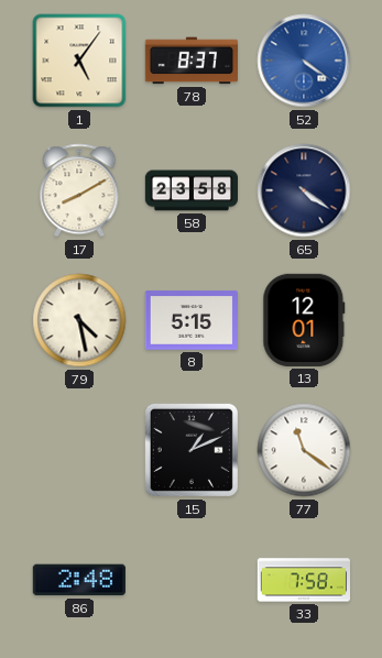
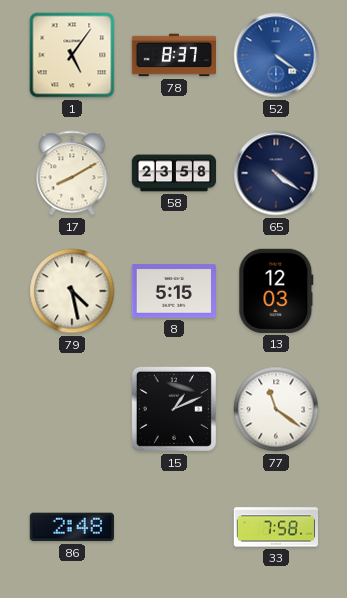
13: 12:01 -> 12:03
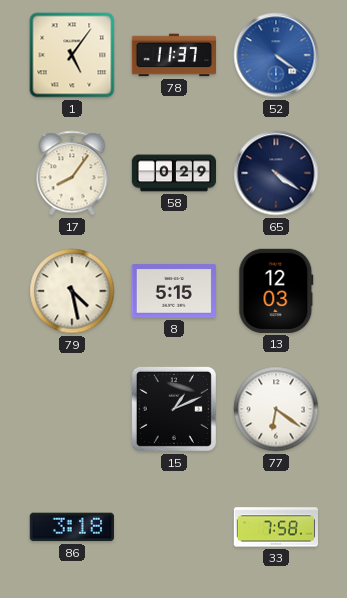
78: 8:37 -> 11:37
17: 8:10 -> 8:06
58: 23:58 -> 0:29
77: 11:21 -> 6:21
86: 2:48 -> 3:18
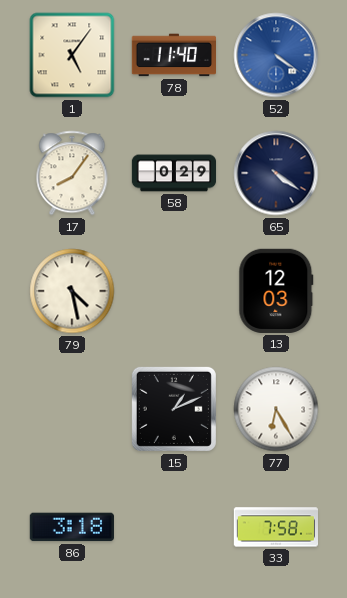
78: 11:37 -> 11:40
8: 5:15 -> none
77: 6:21 -> 6:25
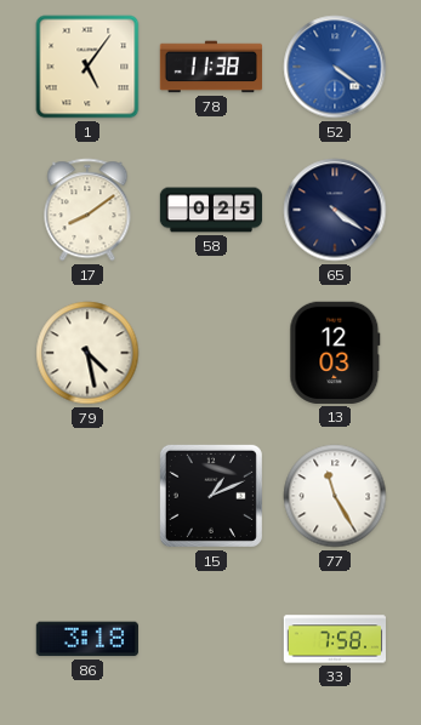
78: 11:40 -> 11:38
17: 8:06 -> 8:09
58: 0:29 -> 0:25
77: 6:25 -> 11:25
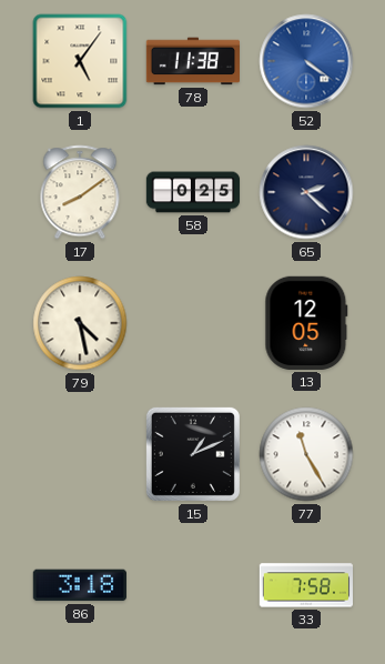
65: 4:21 -> 2:22
13: 12:03 -> 12:05
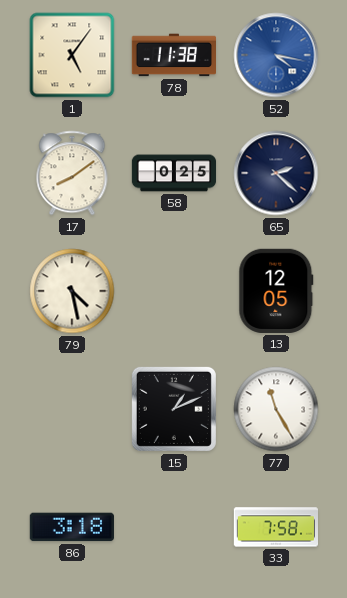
52: 4:21 -> 4:17
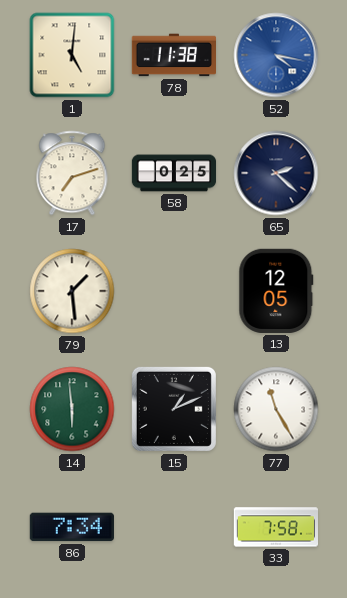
1: 5:06 -> 5:01
17: 8:09 -> 7:12
79: 4:28 -> 1:29
14: none -> 5:59
86: 3:18 -> 7:34
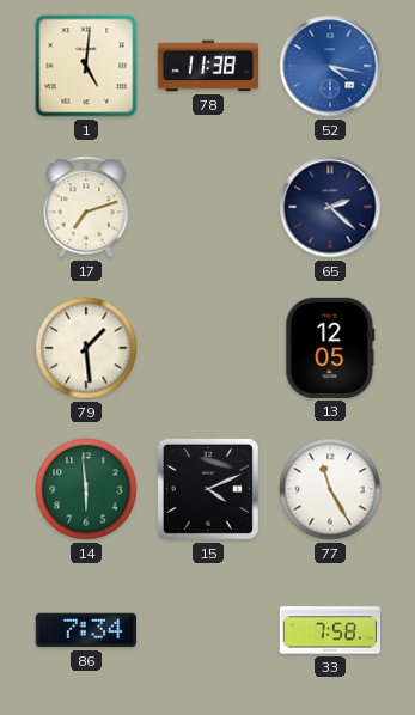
58: 0:25 -> none
15: 1:11 -> 4:11
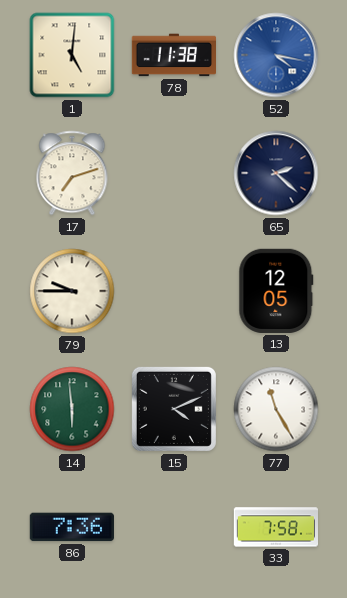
79: 1:29 -> 9:45
86: 7:34 -> 7:36
